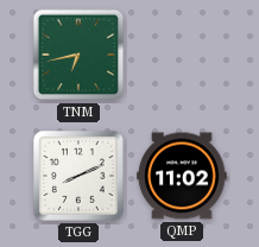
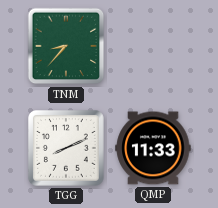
TNM: 6:43 -> 8:37
QMP: 11:02 -> 11:33
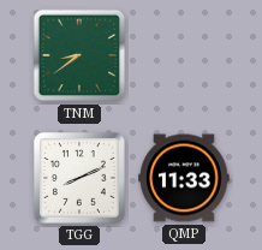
TNM: 8:37 -> 8:39
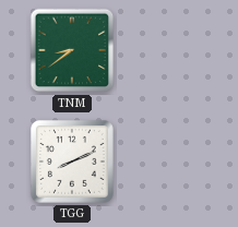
QMP: 11:33 -> none
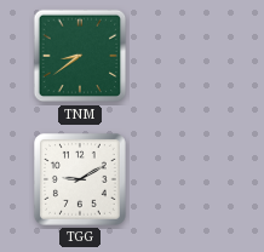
TGG: 8:11 -> 9:10
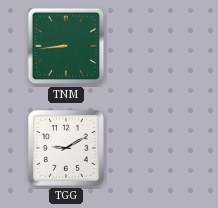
TNM: 8:39 -> 8:44
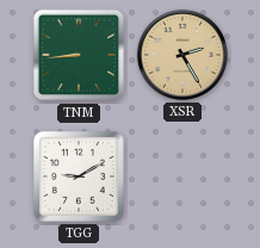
XSR: none -> 2:25
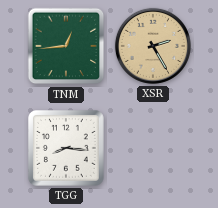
TNM: 8:44 -> 12:44
TGG: 9:10 -> 8:16
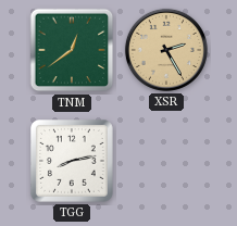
TNM: 12:44 -> 12:39
TGG: 8:16 -> 8:13
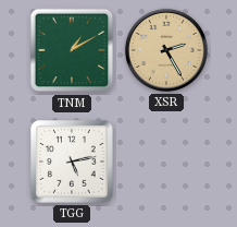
TNM: 12:39 -> 1:10
TGG: 8:13 -> 5:13
